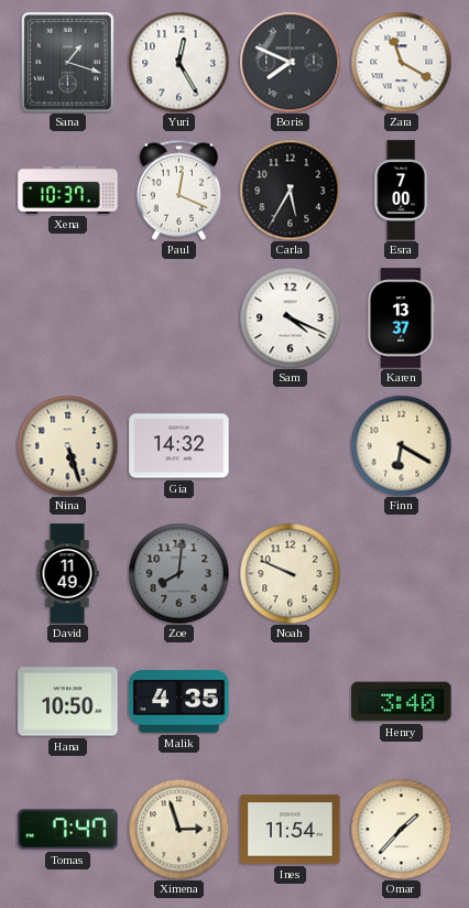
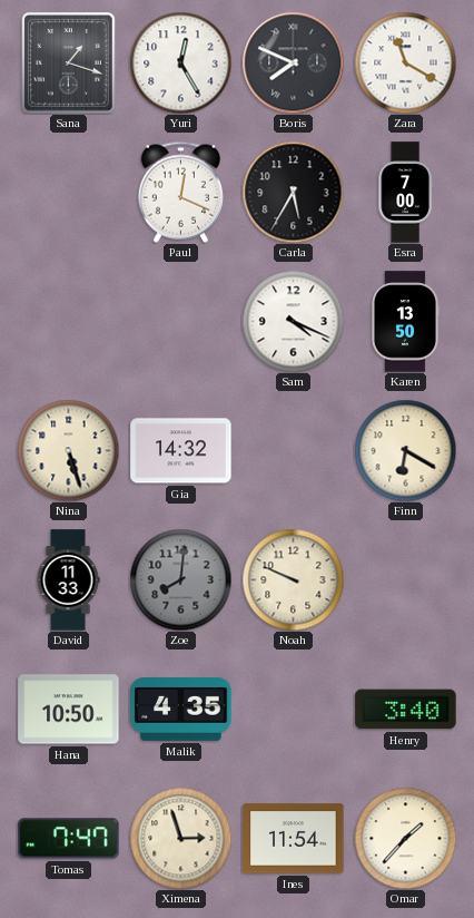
Xena: 10:37 -> none
Karen: 13:37 -> 13:50
David: 11:49 -> 11:33
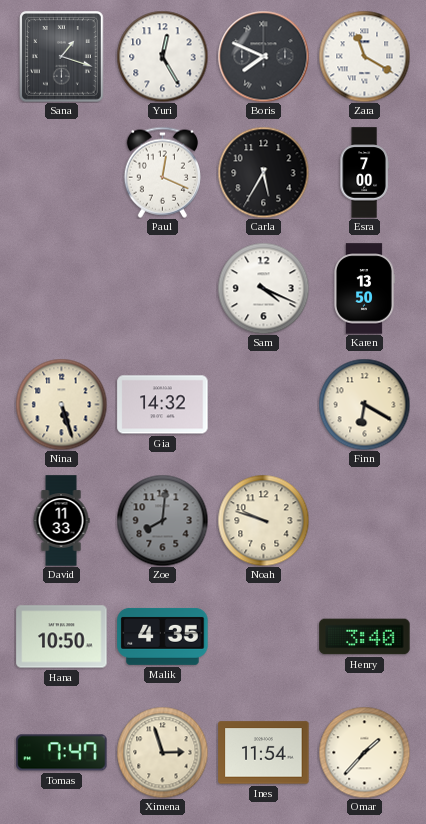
Noah: 9:49 -> 9:48
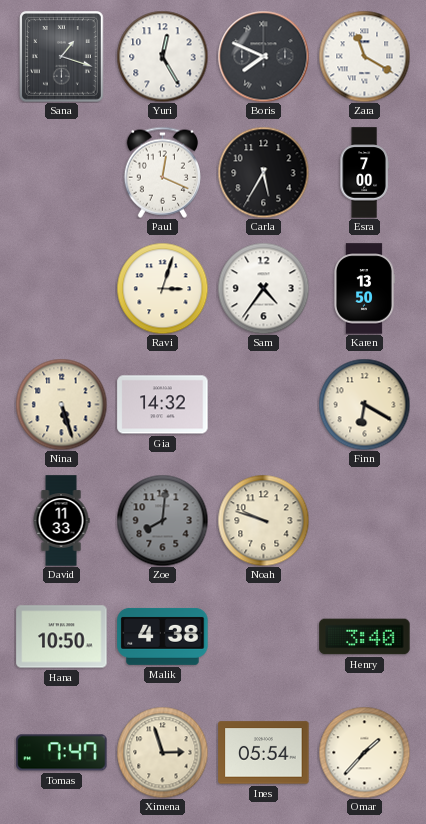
Ravi: none -> 3:03
Sam: 4:19 -> 4:36
Malik: 4:35 -> 4:38
Ines: 11:54 -> 05:54
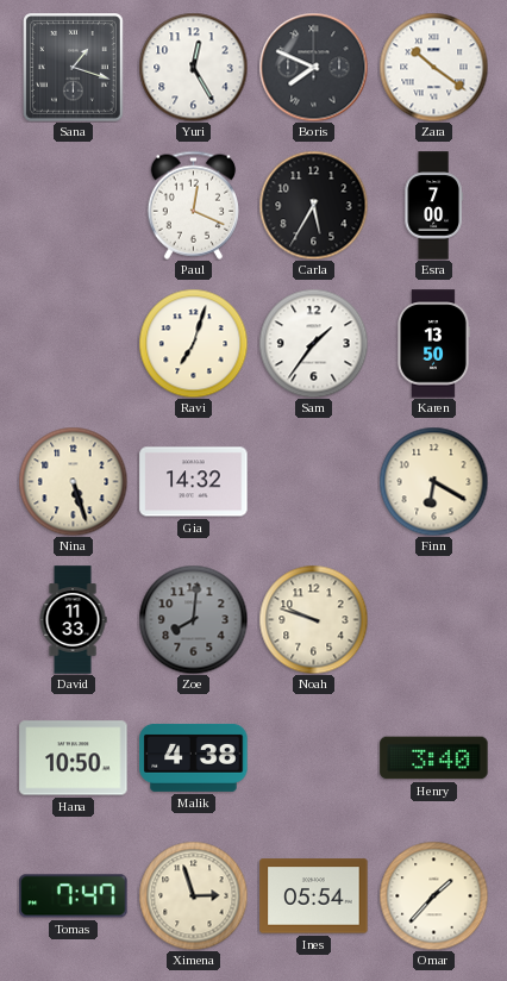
Zara: 11:20 -> 10:21
Ravi: 3:03 -> 7:03
Sam: 4:36 -> 1:36
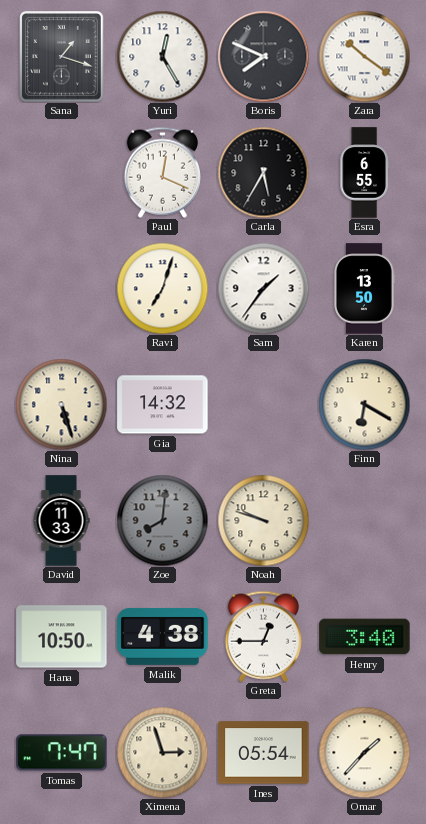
Esra: 7:00 -> 6:55
Greta: none -> 12:45
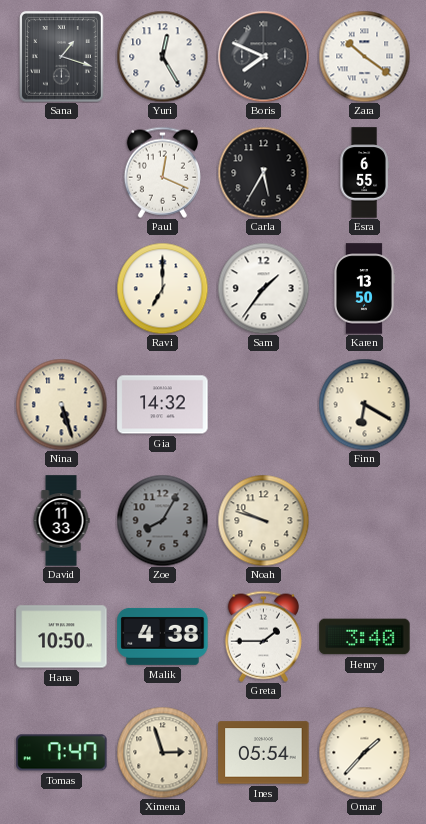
Ravi: 7:03 -> 7:00
Zoe: 8:01 -> 8:05
Greta: 12:45 -> 1:45
